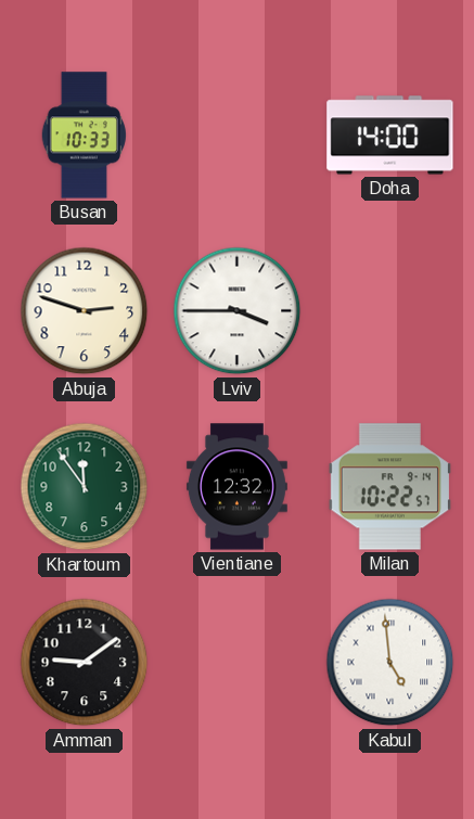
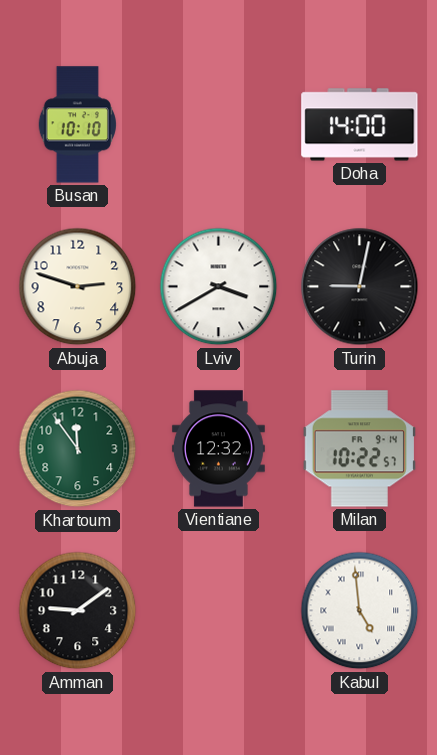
Busan: 10:33 -> 10:10
Lviv: 3:45 -> 3:40
Turin: none -> 9:02
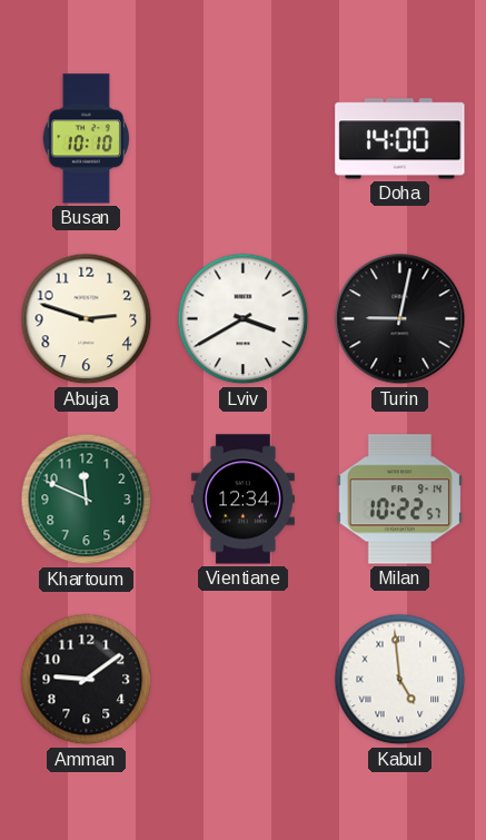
Khartoum: 11:54 -> 11:49
Vientiane: 12:32 -> 12:34
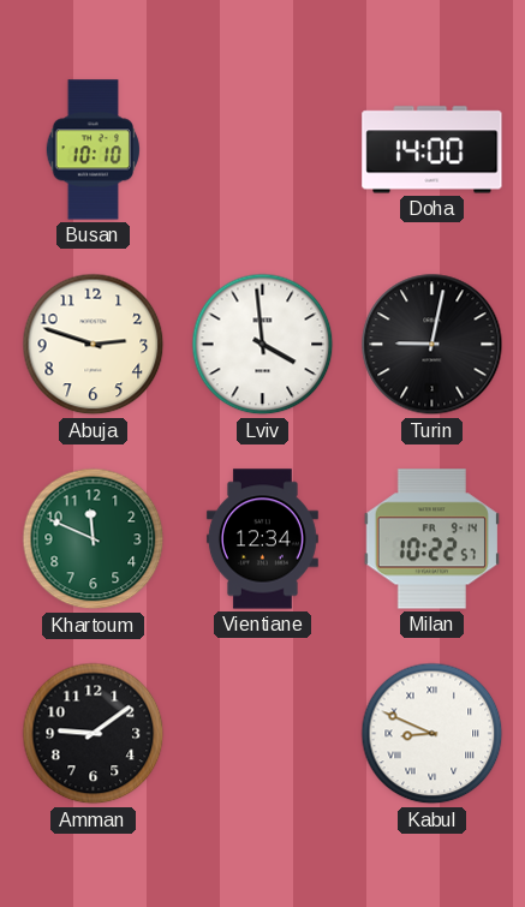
Lviv: 3:40 -> 3:59
Kabul: 4:59 -> 8:49
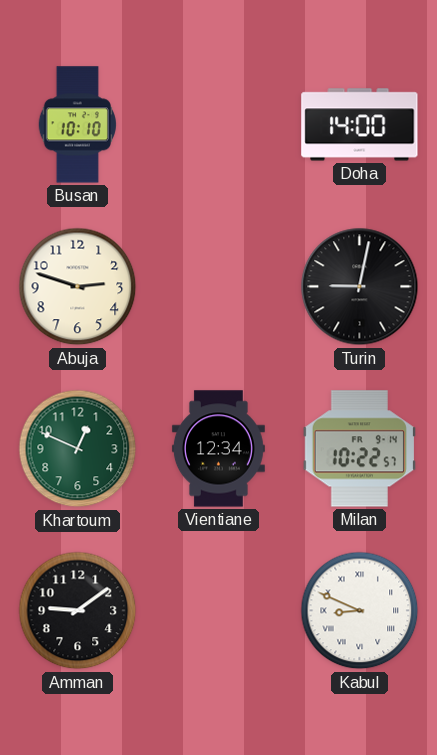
Lviv: 3:59 -> none
Khartoum: 11:49 -> 12:49
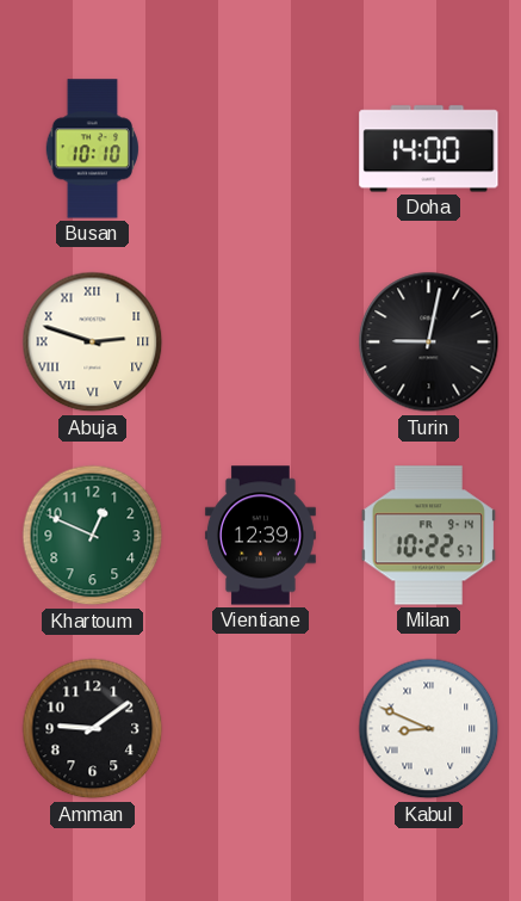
Abuja numerals: Arabic -> Roman
Vientiane: 12:34 -> 12:39
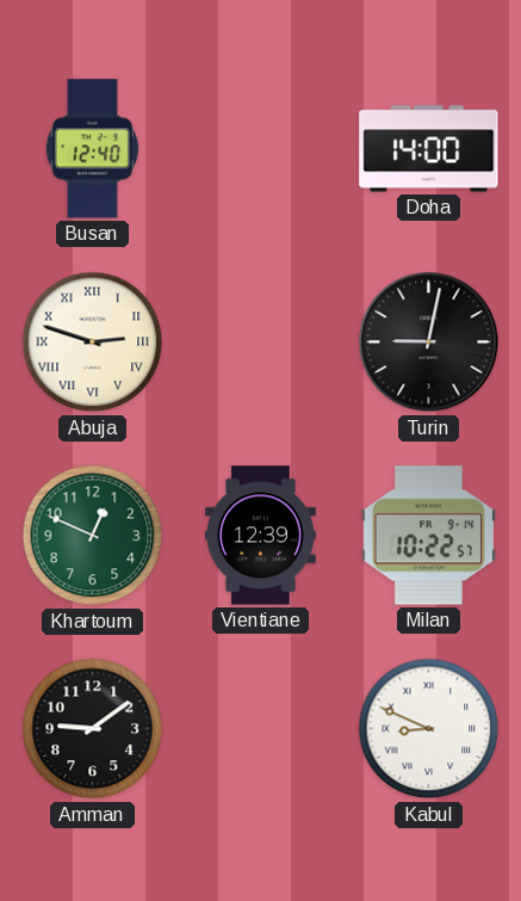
Busan: 10:10 -> 12:40
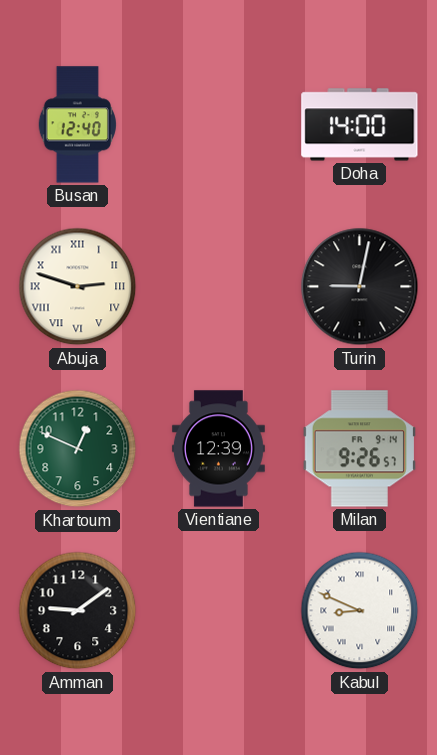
Milan: 10:22 -> 9:26
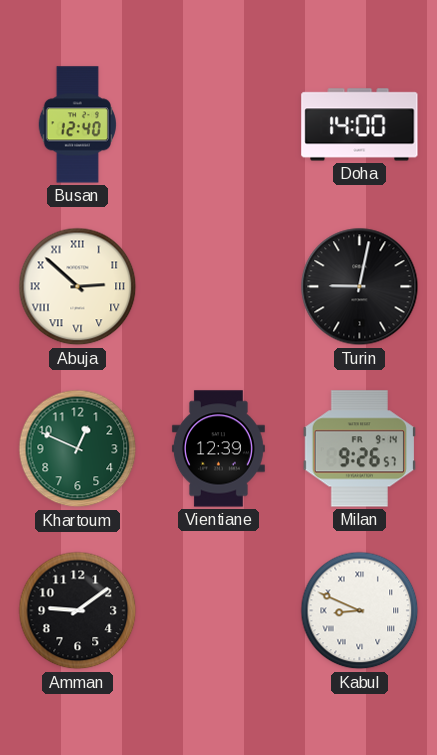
Abuja: 2:48 -> 2:52
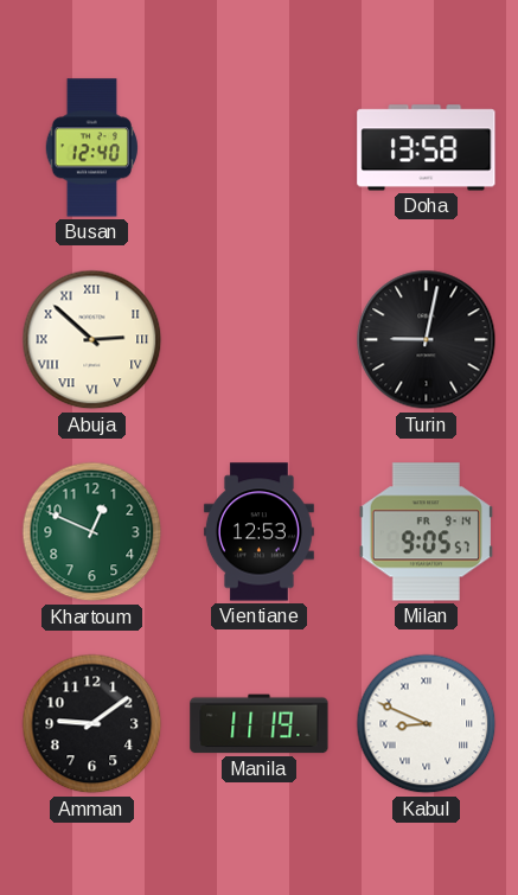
Doha: 14:00 -> 13:58
Vientiane: 12:39 -> 12:53
Milan: 9:26 -> 9:05
Manila: none -> 11:19
